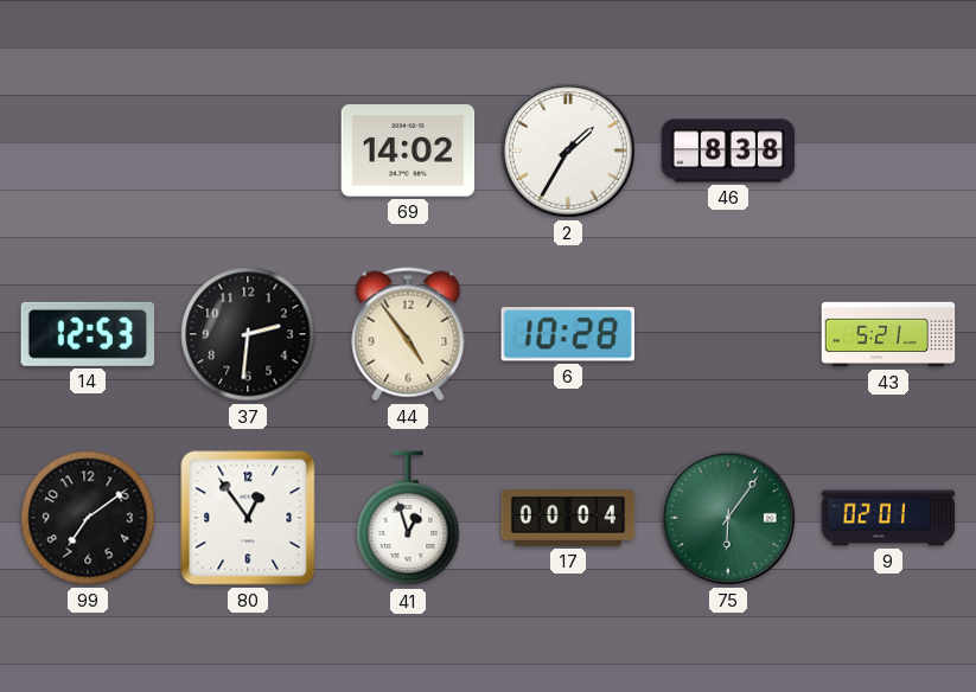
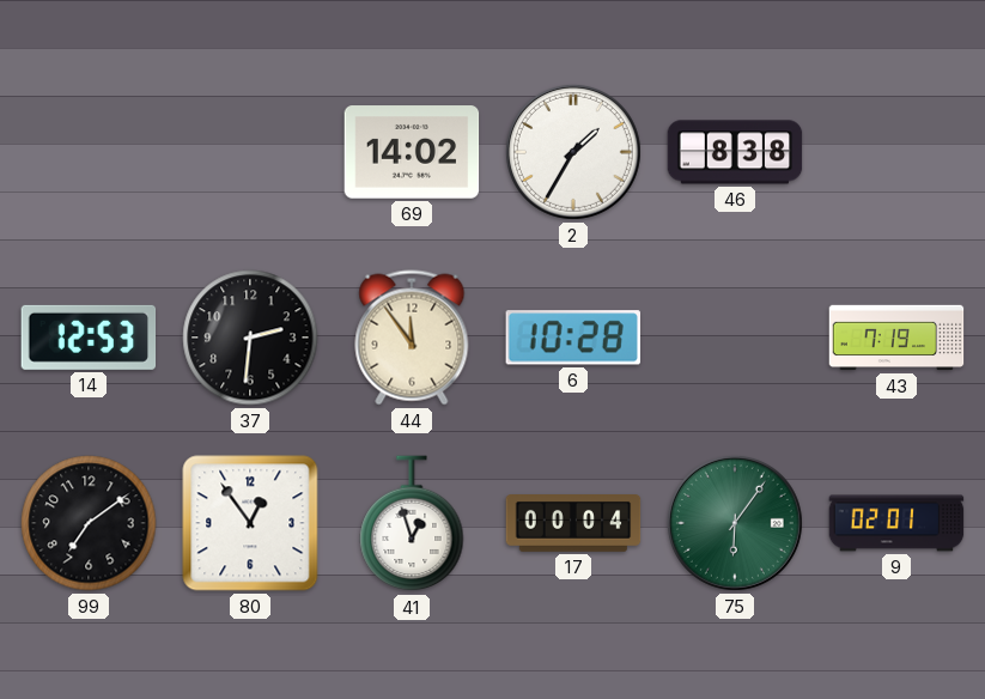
44: 4:54 -> 11:54
43: 5:21 -> 7:19
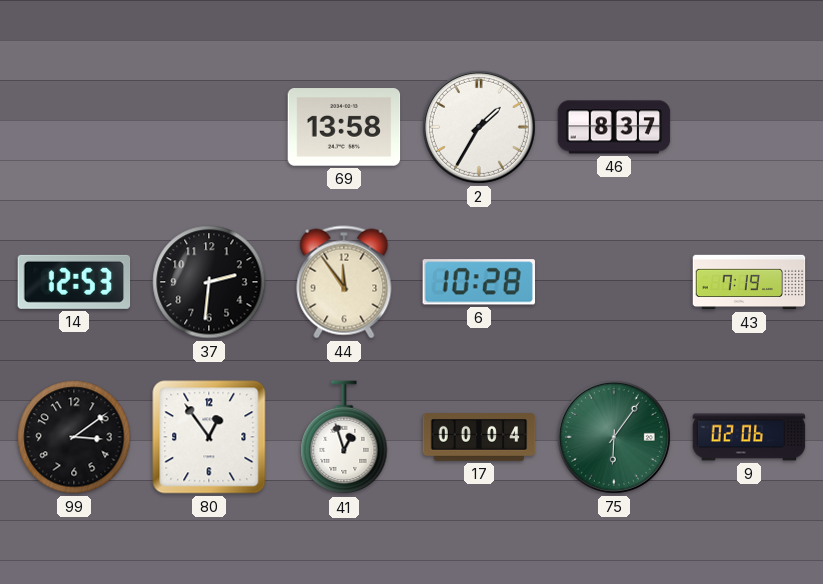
69: 14:02 -> 13:58
46: 8:38 -> 8:37
99: 7:09 -> 3:09
9: 02:01 -> 02:06
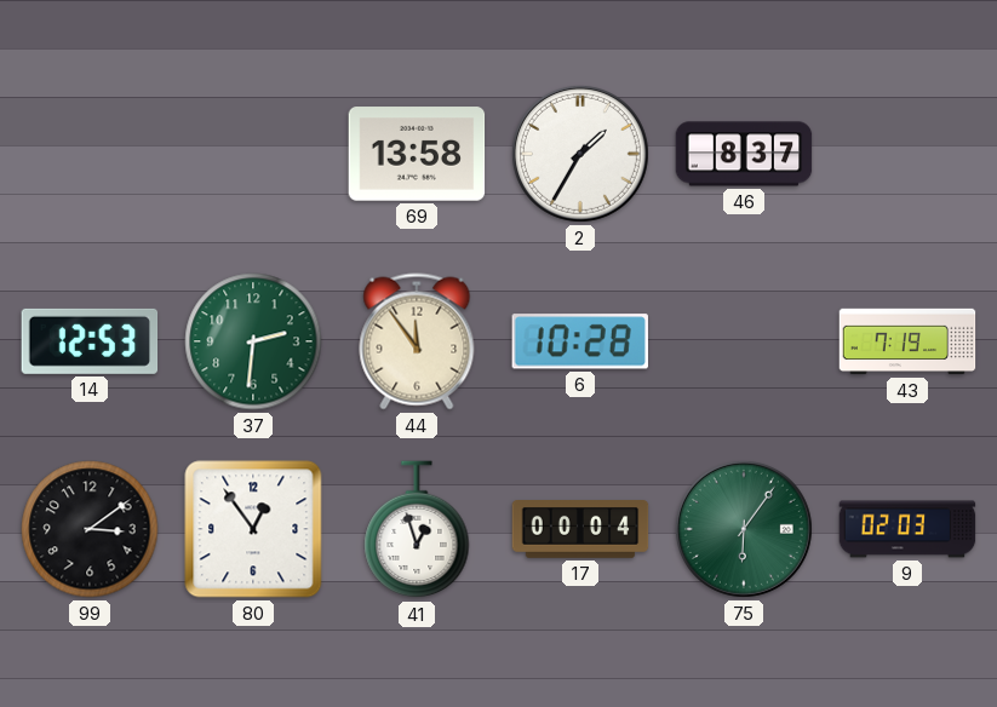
37 dial: black -> green
9: 02:06 -> 02:03
